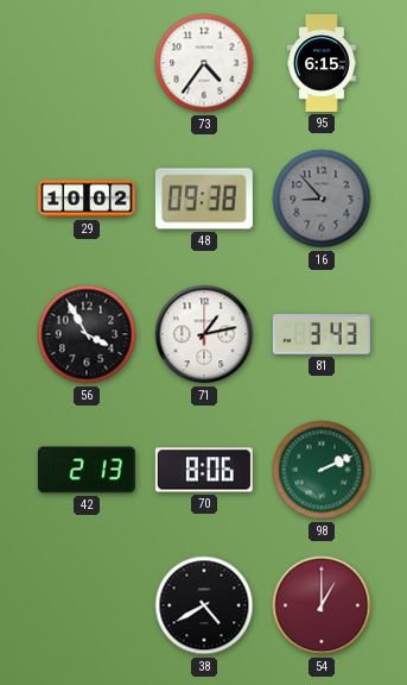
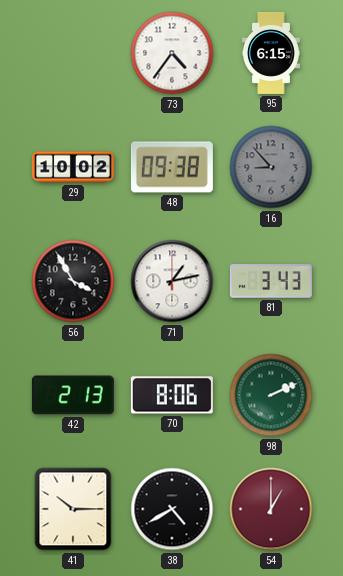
41: none -> 10:15
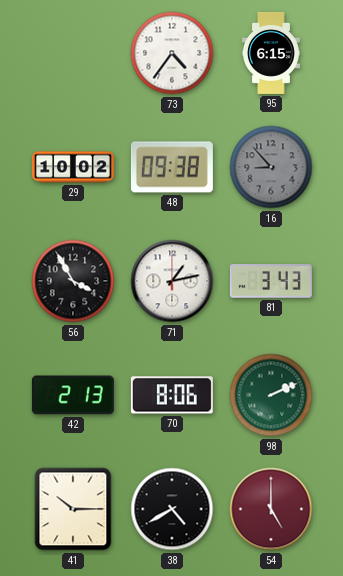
54: 1:00 -> 5:00
